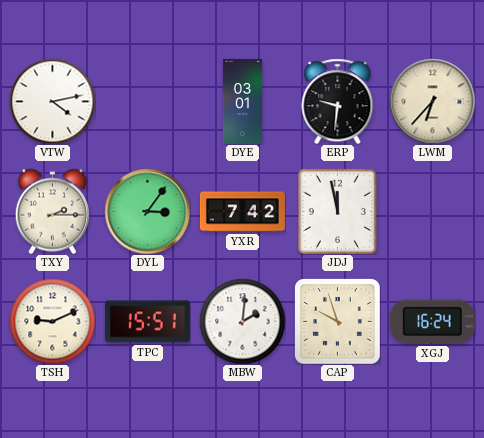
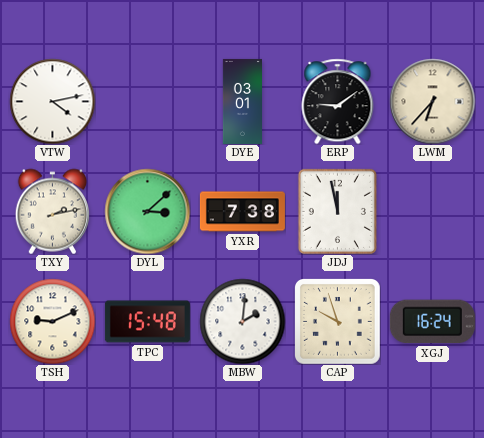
ERP: 9:31 -> 9:09
TXY: 2:15 -> 2:13
DYL: 3:06 -> 3:08
YXR: 7:42 -> 7:38
TPC: 15:51 -> 15:48
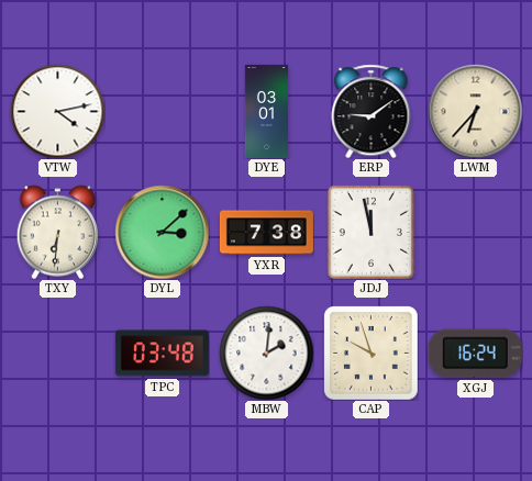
TXY: 2:13 -> 6:31
TSH: 9:11 -> none
TPC: 15:48 -> 03:48
